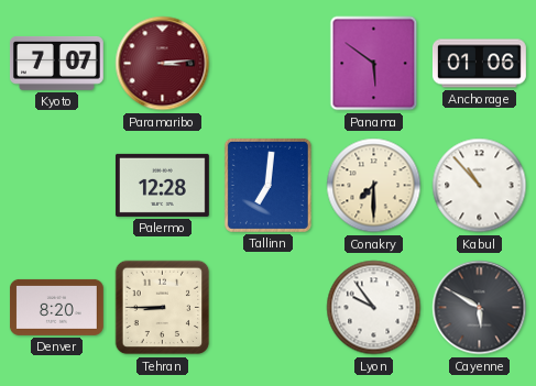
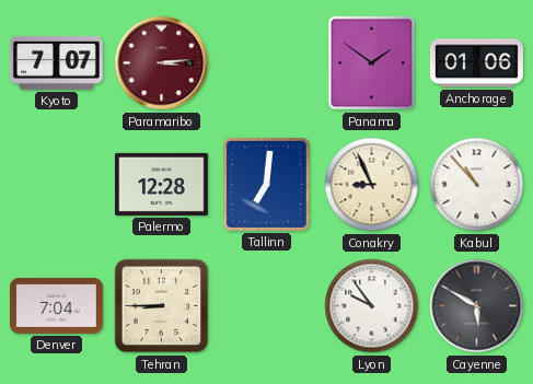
Panama: 5:51 -> 1:51
Conakry: 7:30 -> 8:56
Denver: 8:20 -> 7:04
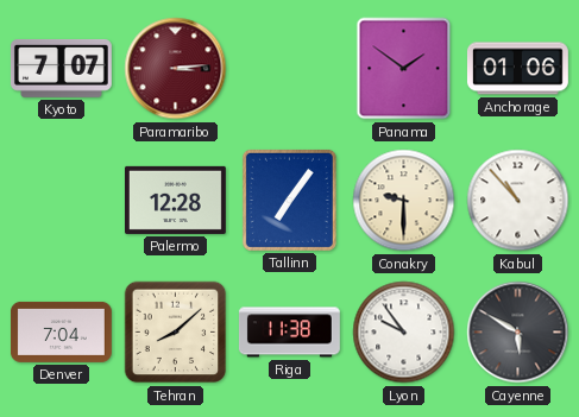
Tallinn: 7:01 -> 7:06
Conakry: 8:56 -> 9:30
Tehran: 8:45 -> 8:08
Riga: none -> 11:38
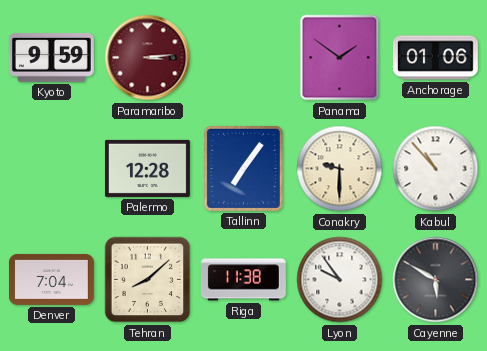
Kyoto: 7:07 -> 9:59
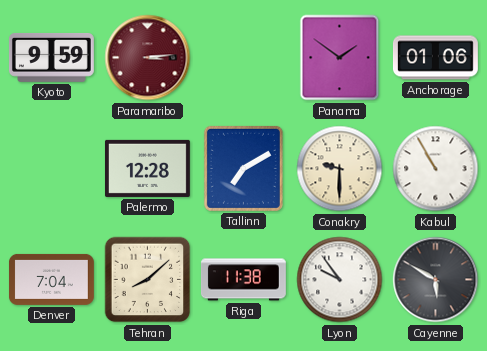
Tallinn: 7:06 -> 7:10
Kabul: 10:53 -> 10:55
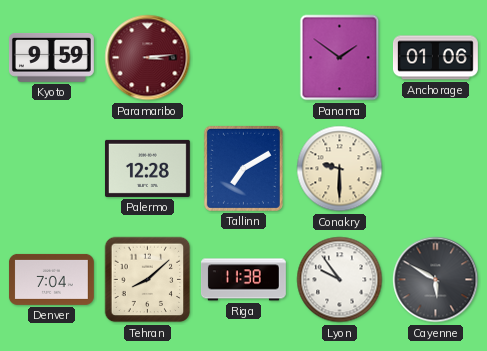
Kabul: 10:55 -> none
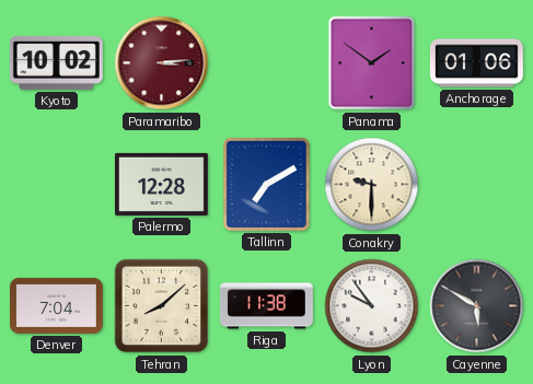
Kyoto: 9:59 -> 10:02
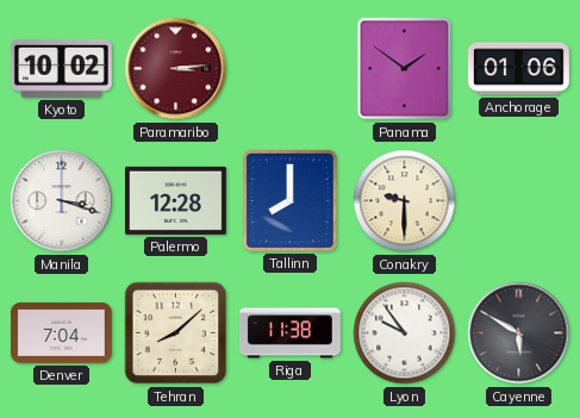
Manila: none -> 3:18
Tallinn: 7:10 -> 8:00
